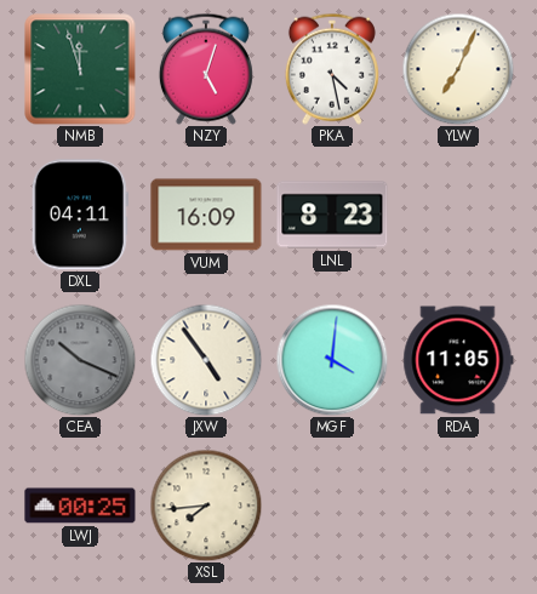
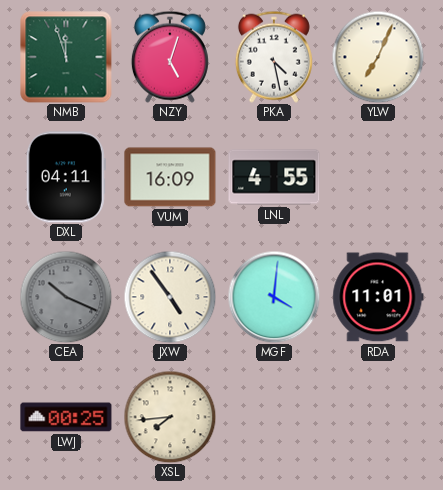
LNL: 8:23 -> 4:55
RDA: 11:05 -> 11:01
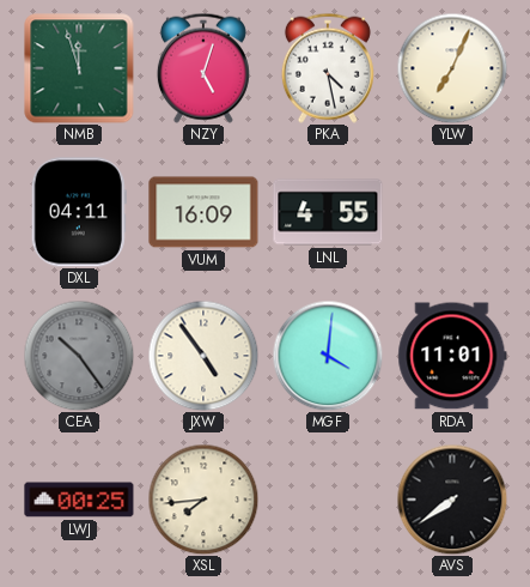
CEA: 10:19 -> 10:24
AVS: none -> 7:39
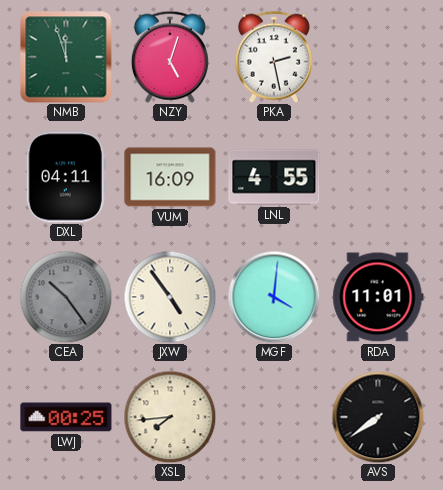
PKA: 4:28 -> 2:28
YLW: 7:04 -> none
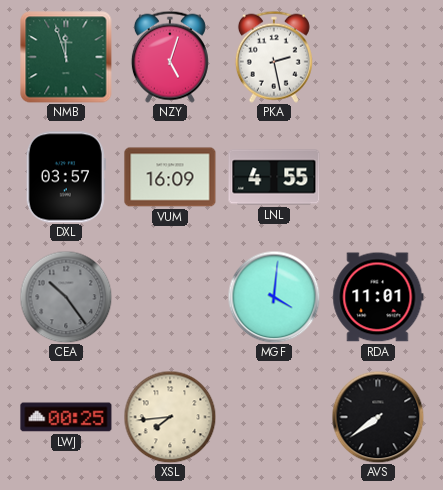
DXL: 04:11 -> 03:57
JXW: 4:54 -> none
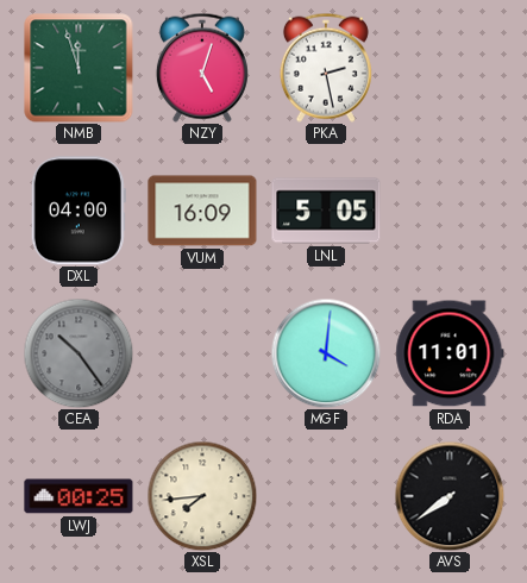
DXL: 03:57 -> 04:00
LNL: 4:55 -> 5:05
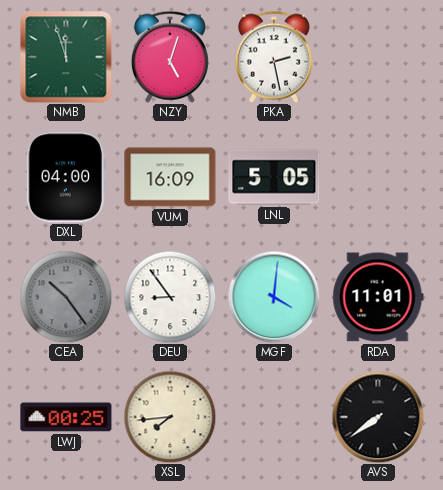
DEU: none -> 8:54
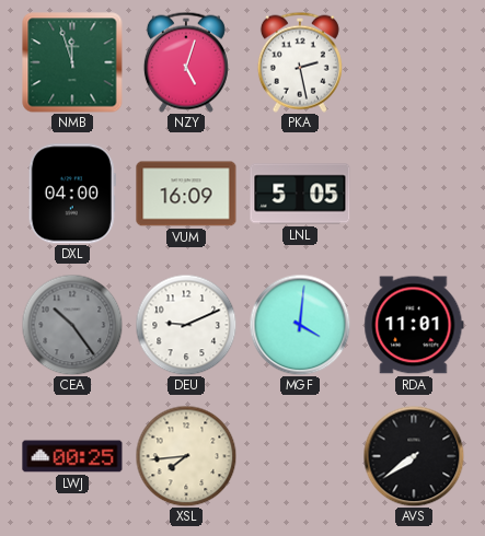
DEU: 8:54 -> 9:11
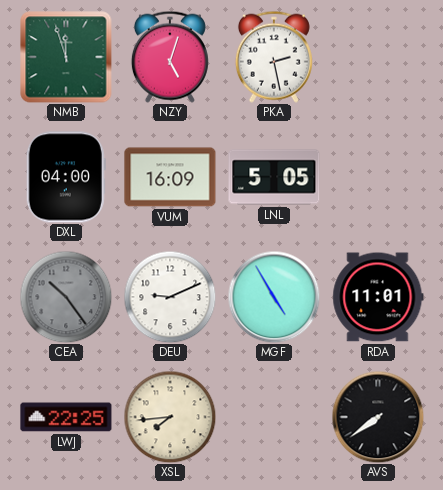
MGF: 4:01 -> 4:55
LWJ: 00:25 -> 22:25
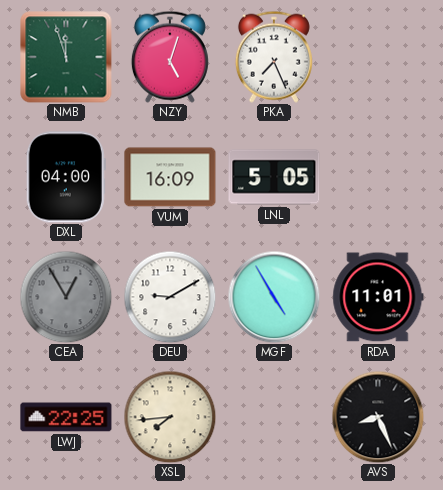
PKA: 2:28 -> 7:26
CEA: 10:24 -> 12:55
DEU: 9:11 -> 9:10
AVS: 7:39 -> 8:26
